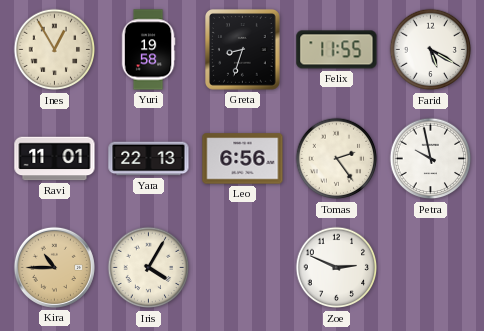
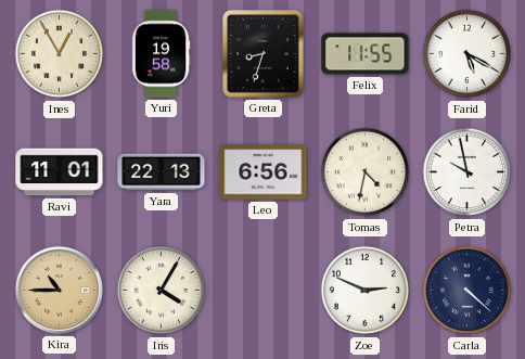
Tomas: 2:24 -> 4:32
Carla: none -> 4:22
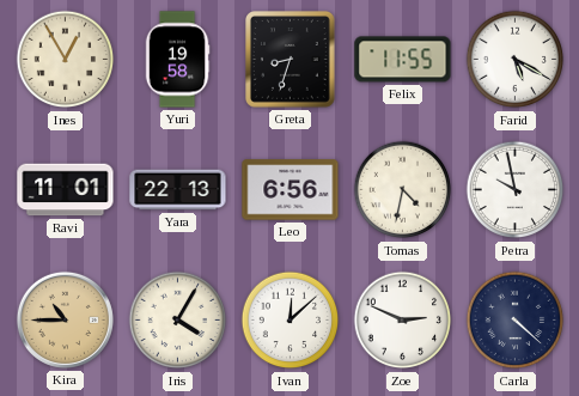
Ivan: none -> 12:08
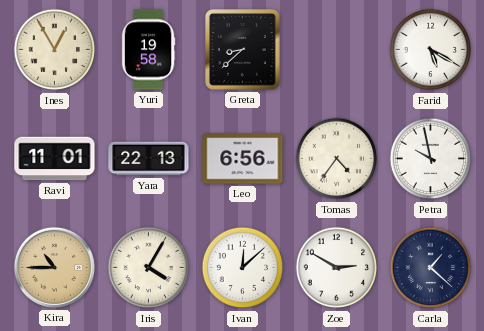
Greta: 8:33 -> 8:38
Felix: 11:55 -> none
Tomas: 4:32 -> 4:36
Zoe: 2:49 -> 2:50
Carla: 4:22 -> 1:22
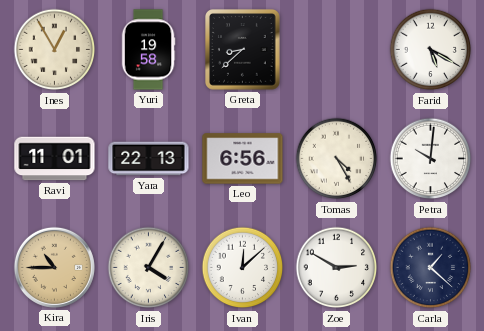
Tomas: 4:36 -> 4:25
Petra: 9:58 -> 10:01
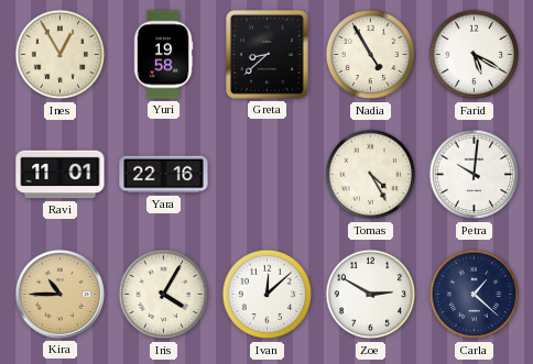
Nadia: none -> 4:55
Yara: 22:13 -> 22:16
Leo: 6:56 -> none
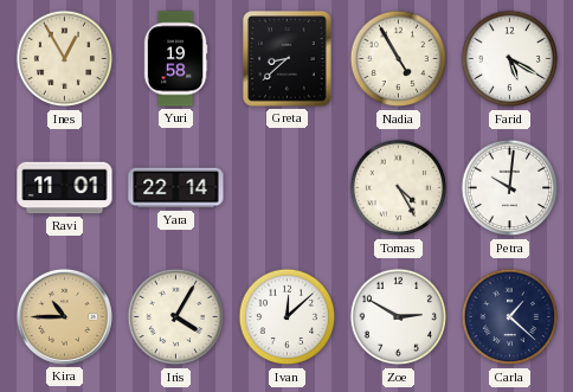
Yara: 22:16 -> 22:14
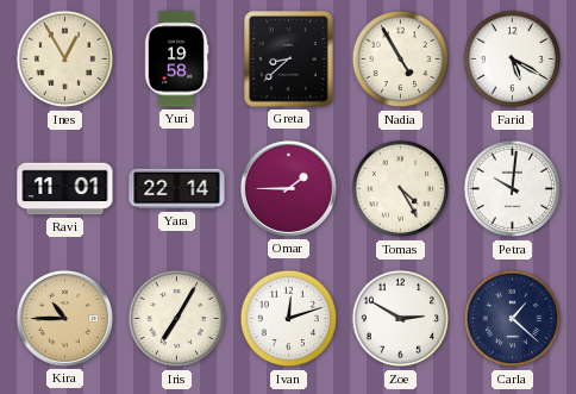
Omar: none -> 1:45
Iris: 4:05 -> 7:05
Ivan: 12:08 -> 12:12
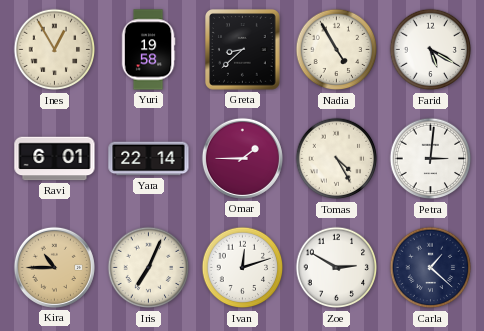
Ravi: 11:01 -> 6:01
Petra: 10:01 -> 3:01
Iris: 7:05 -> 7:04
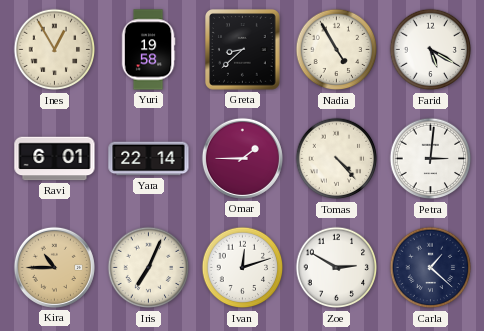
Tomas: 4:25 -> 4:23
